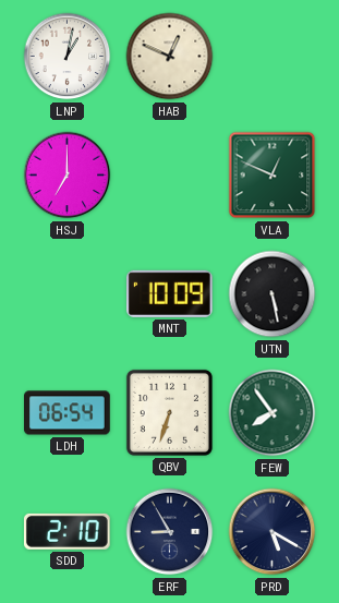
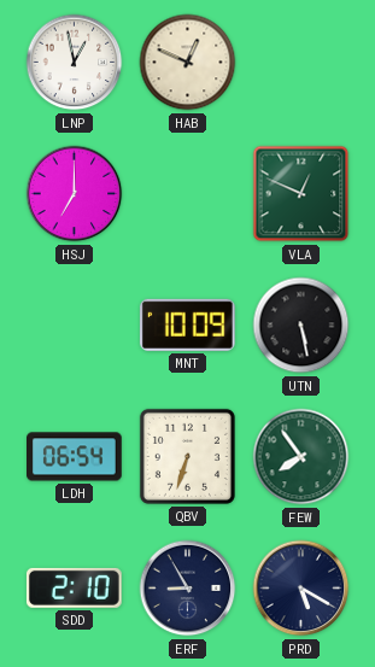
LNP: 1:02 -> 12:58
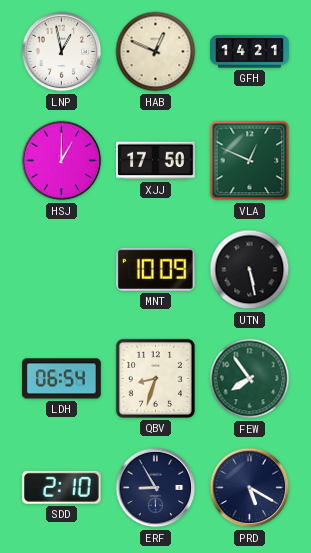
GFH: none -> 14:21
HSJ: 7:00 -> 1:00
XJJ: none -> 17:50
QBV: 6:33 -> 8:33
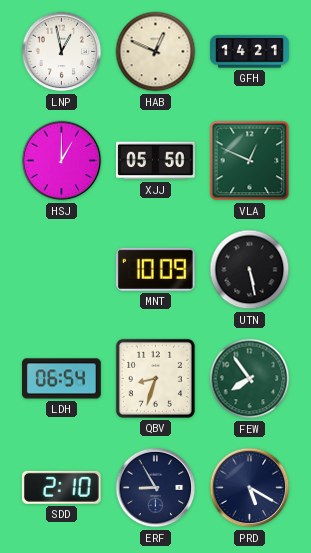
XJJ: 17:50 -> 05:50
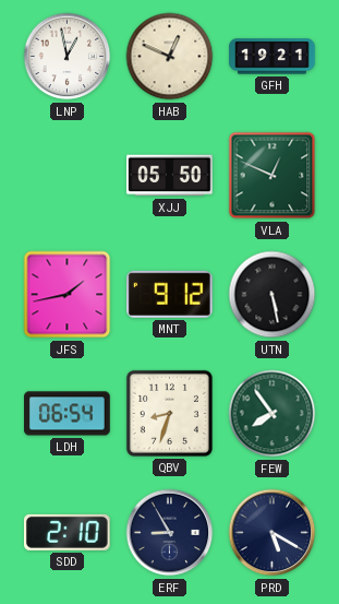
GFH: 14:21 -> 19:21
HSJ: 1:00 -> none
JFS: none -> 1:43
MNT: 10:09 -> 9:12
